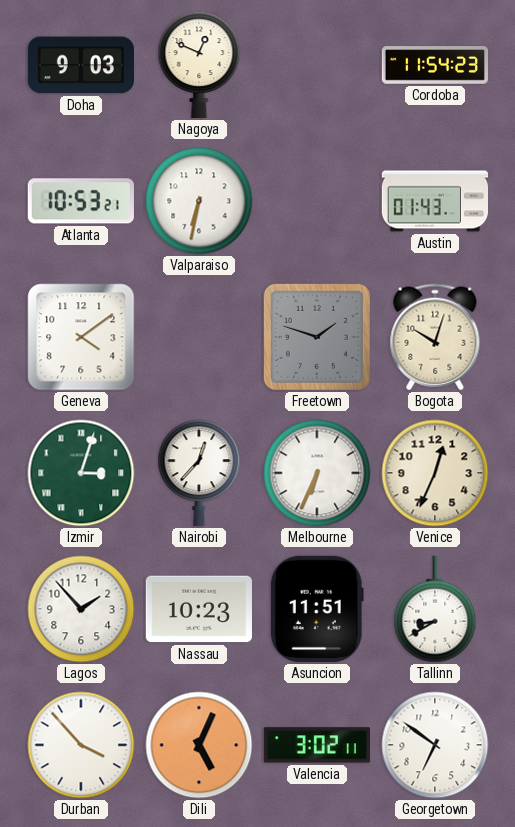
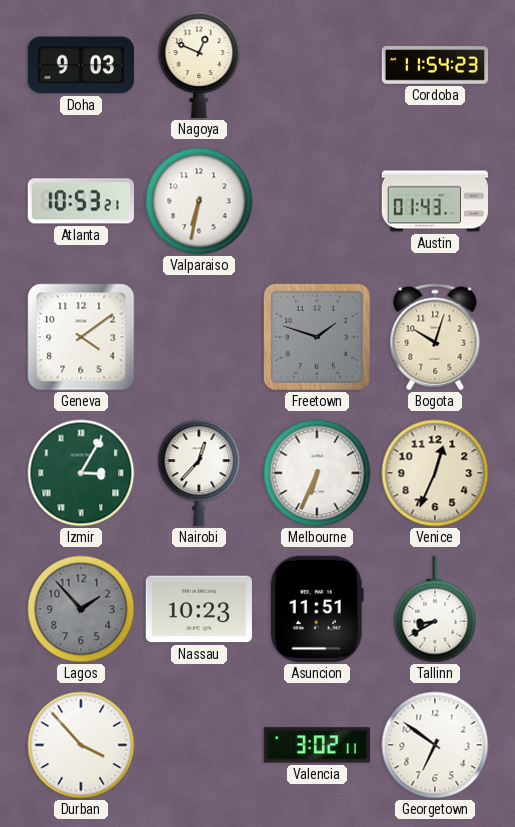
Izmir: 3:03 -> 3:05
Lagos dial: white -> grey
Dili: 5:04 -> none
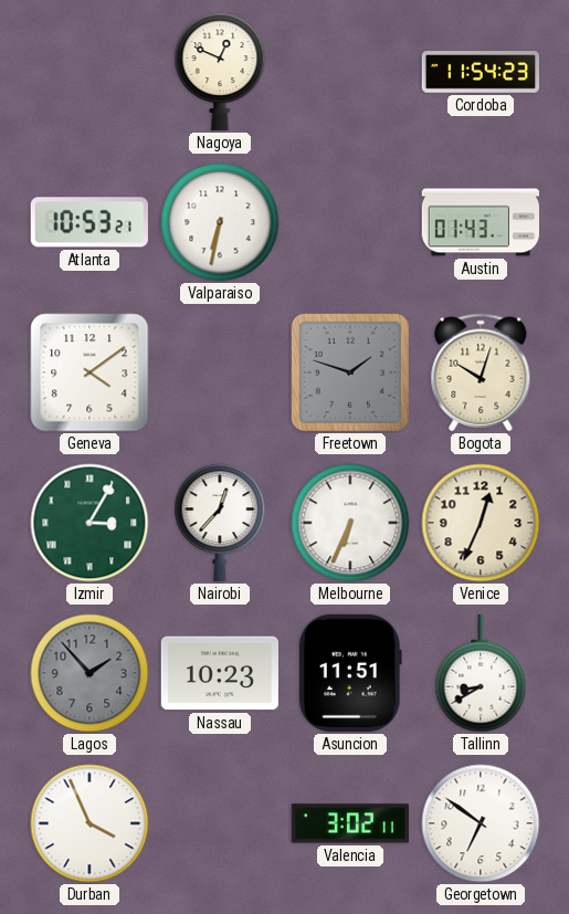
Doha: 9:03 -> none
Durban: 3:53 -> 3:56
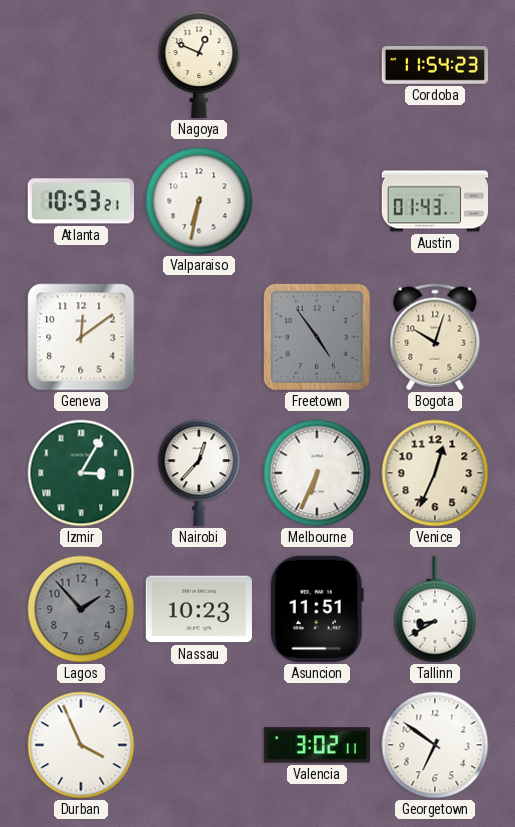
Geneva: 4:09 -> 12:09
Freetown: 1:48 -> 4:54
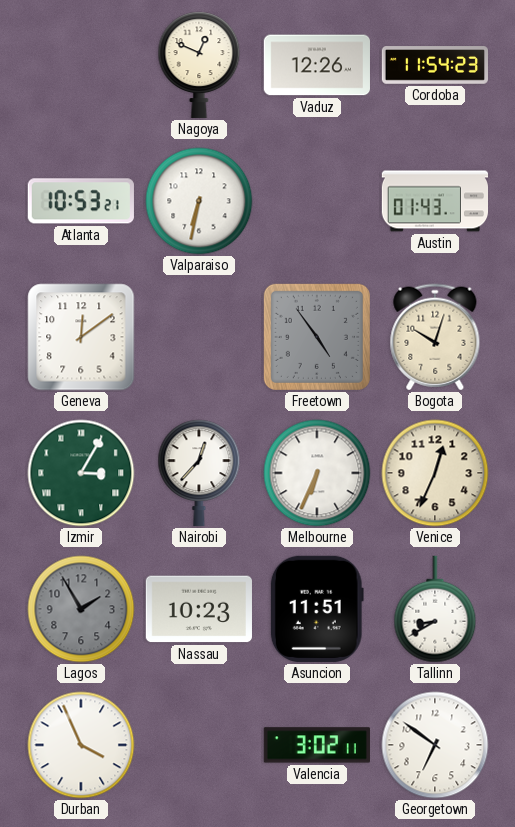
Vaduz: none -> 12:26
Lagos: 1:53 -> 1:55
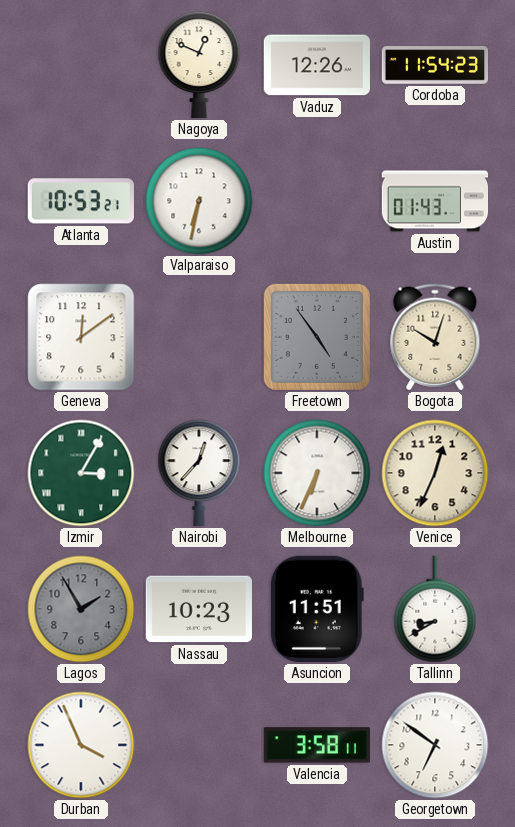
Valencia: 3:02 -> 3:58
